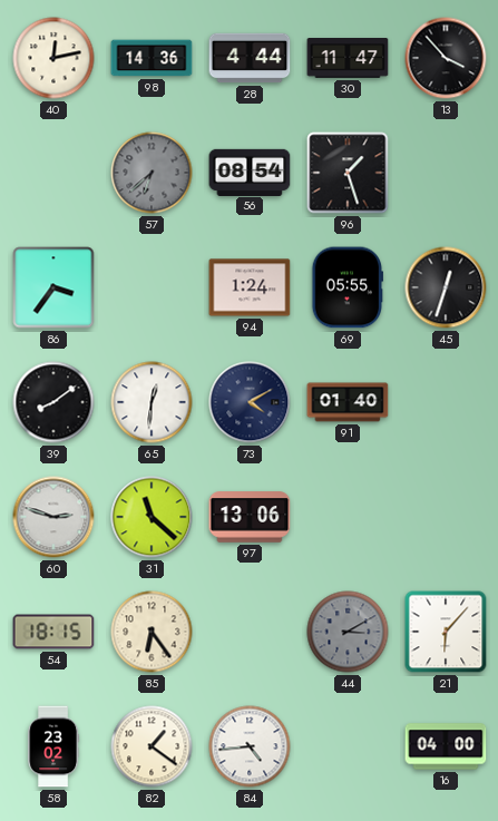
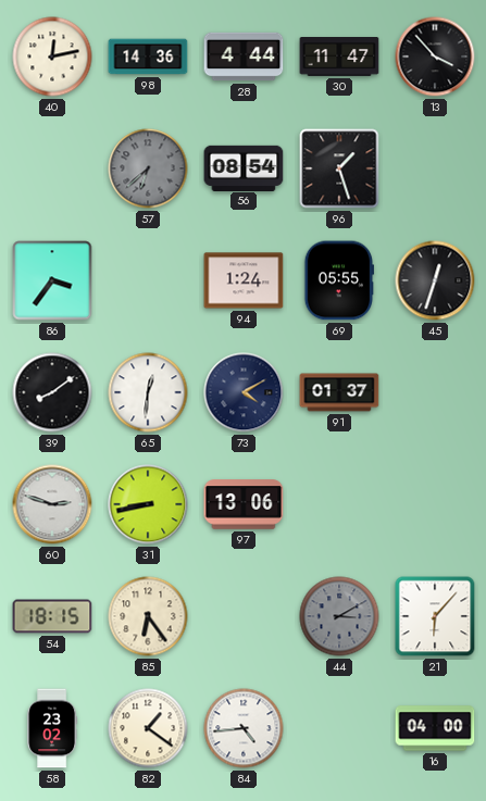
91: 01:40 -> 01:37
31: 11:22 -> 8:43
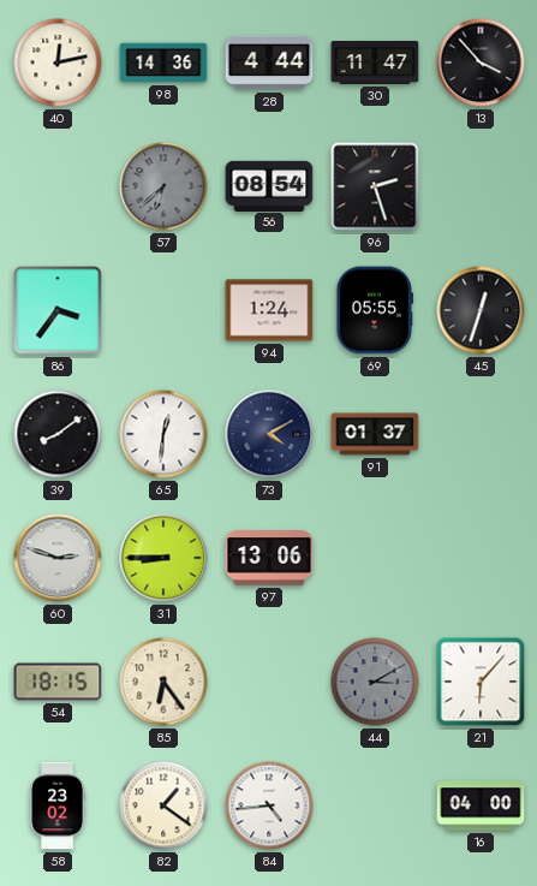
96: 1:27 -> 2:27
31: 8:43 -> 8:45
